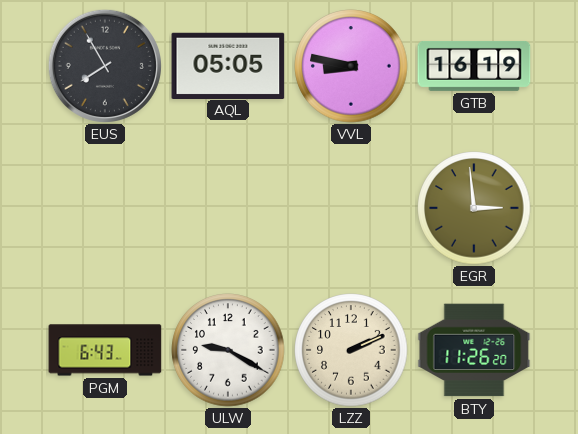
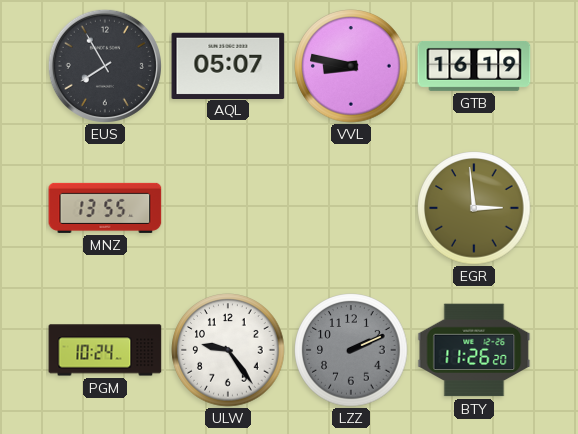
AQL: 05:05 -> 05:07
MNZ: none -> 13:55
PGM: 6:43 -> 10:24
ULW: 9:20 -> 9:24
LZZ dial: cream -> grey
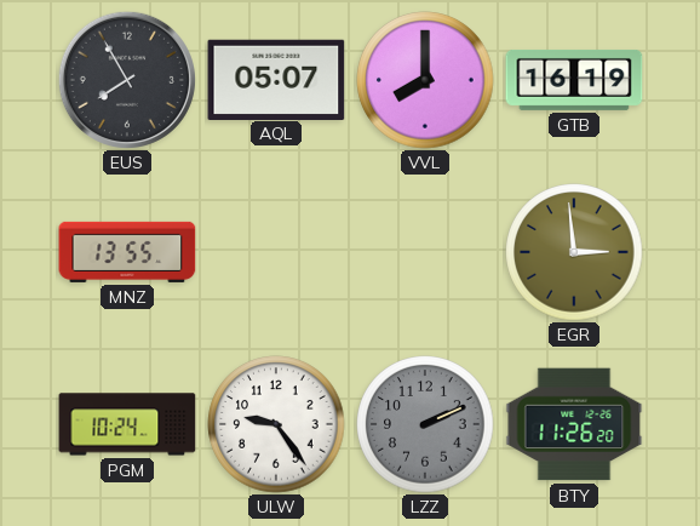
VVL: 8:47 -> 8:00
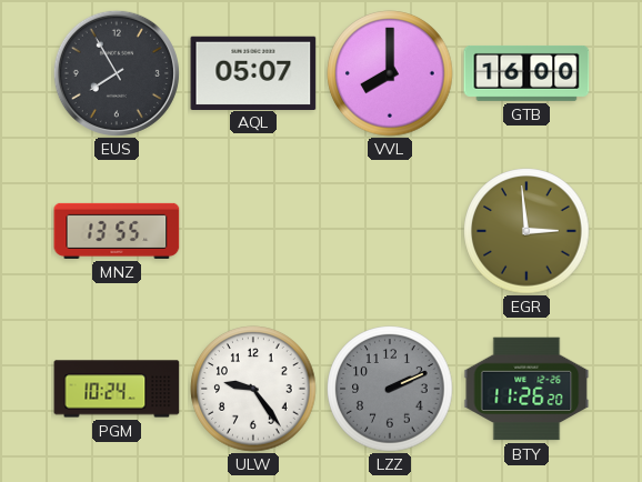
GTB: 16:19 -> 16:00
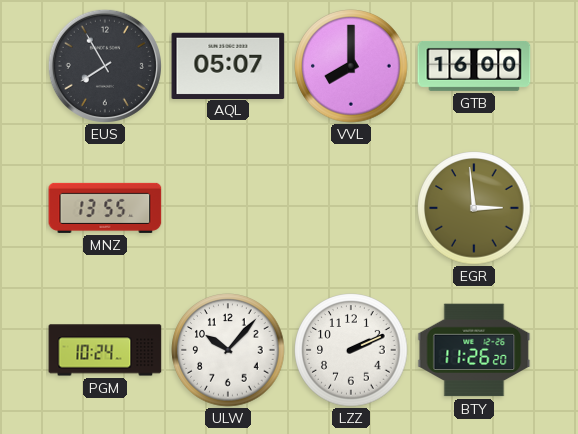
ULW: 9:24 -> 10:07
LZZ dial: grey -> white
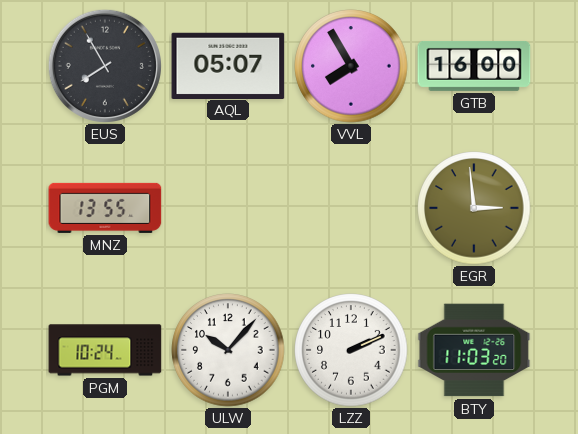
VVL: 8:00 -> 7:55
BTY: 11:26 -> 11:03
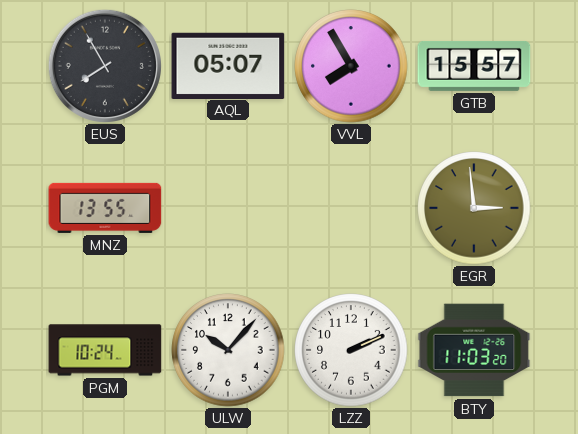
GTB: 16:00 -> 15:57
